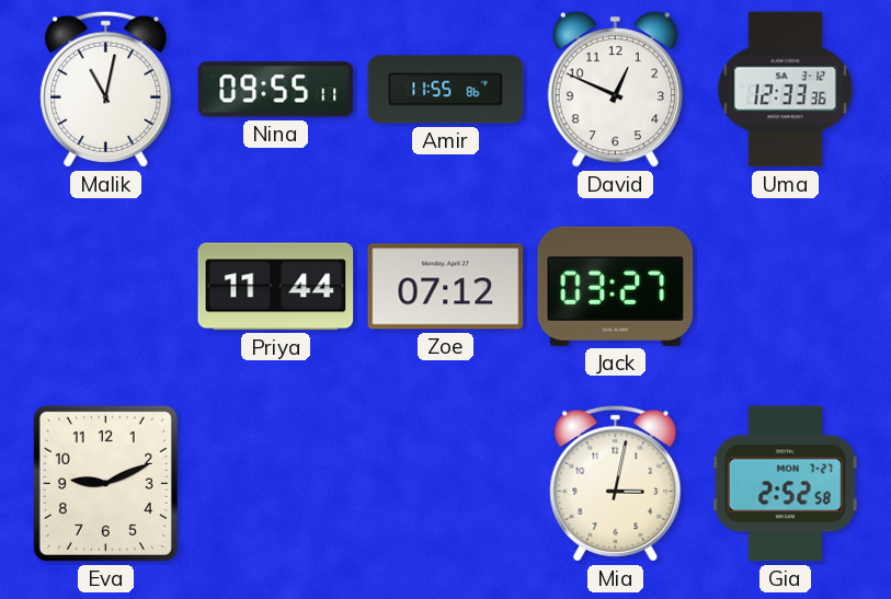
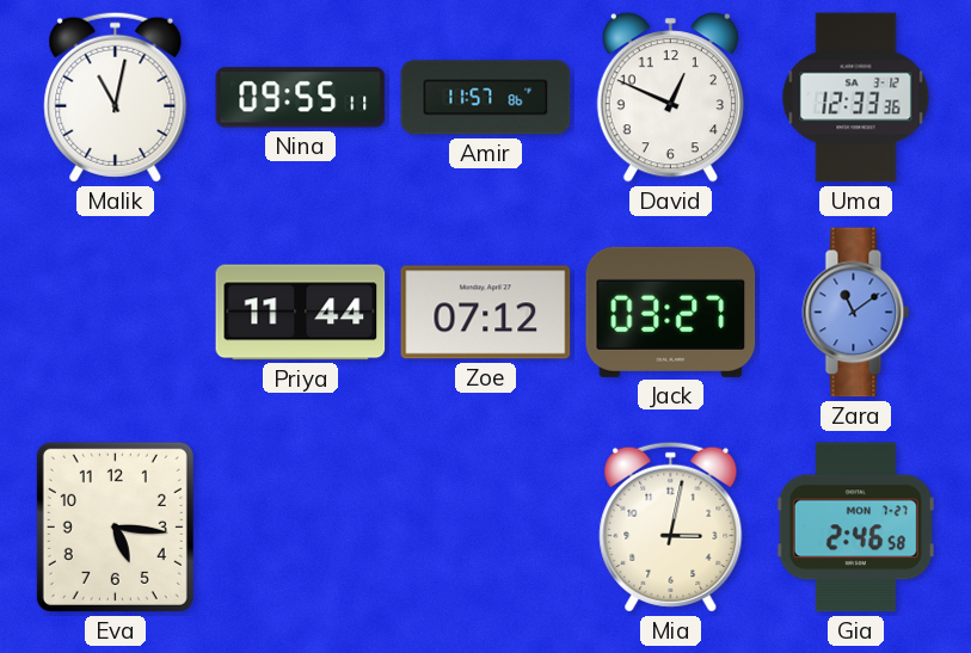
Amir: 11:55 -> 11:57
Zara: none -> 11:09
Eva: 9:11 -> 5:16
Gia: 2:52 -> 2:46
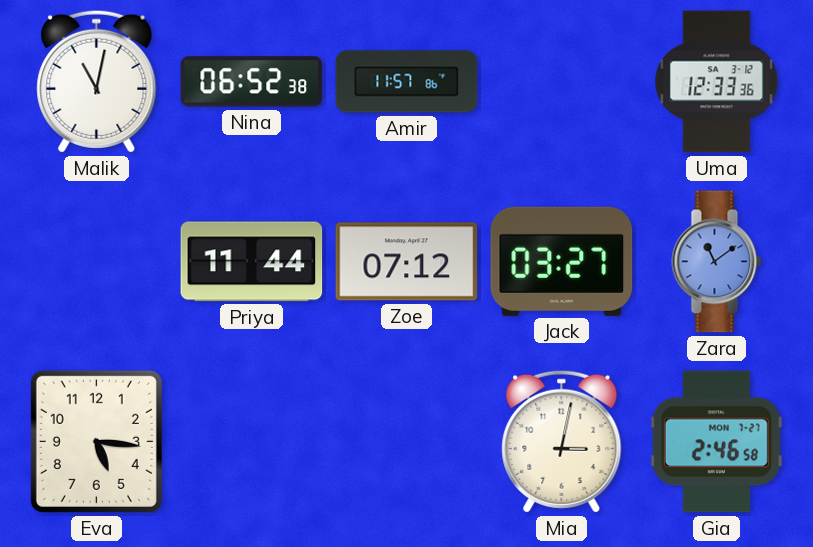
Nina: 09:55 -> 06:52
David: 12:49 -> none
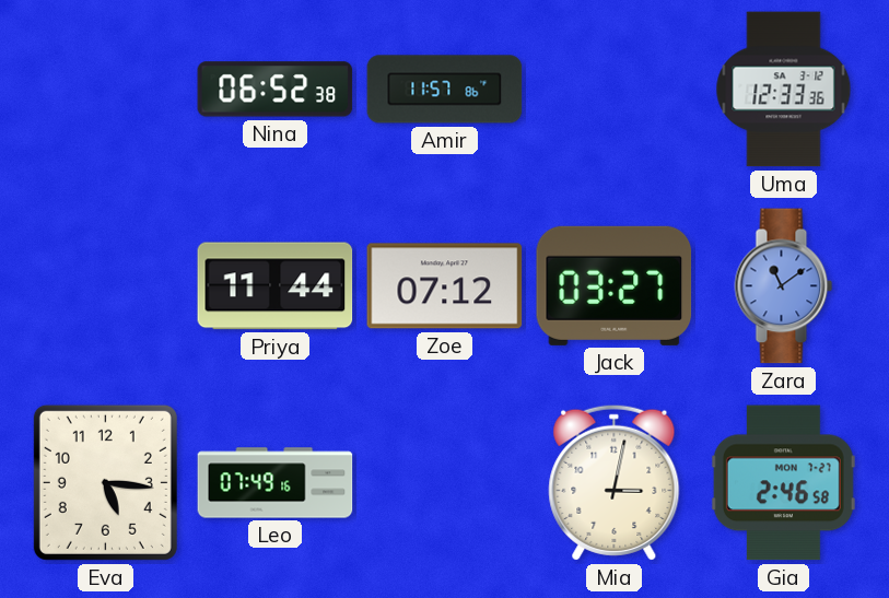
Malik: 11:02 -> none
Leo: none -> 07:49
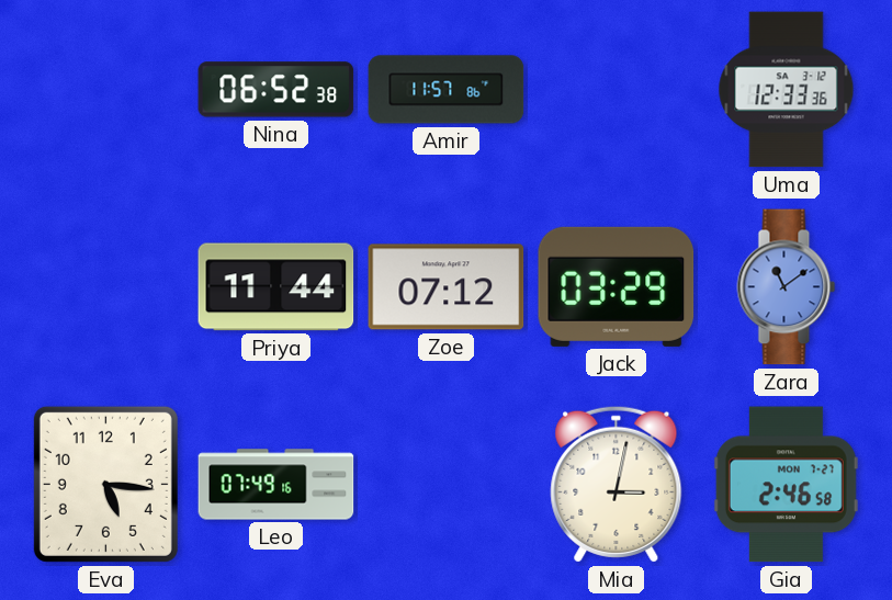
Jack: 03:27 -> 03:29
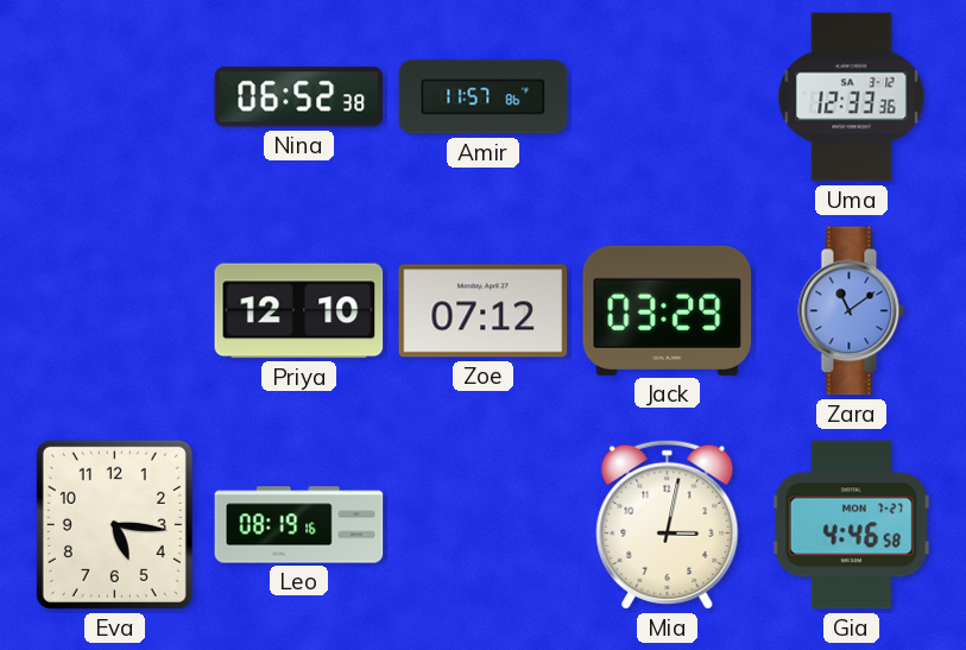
Priya: 11:44 -> 12:10
Leo: 07:49 -> 08:19
Gia: 2:46 -> 4:46
